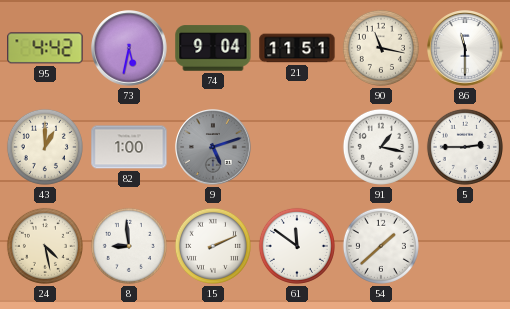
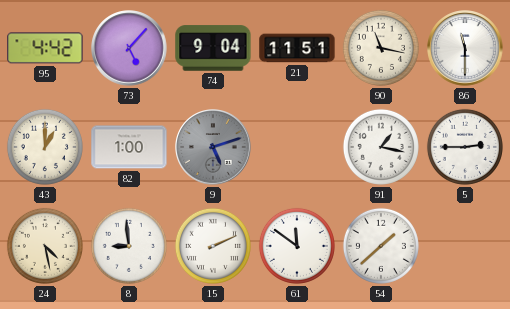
73: 5:32 -> 5:07
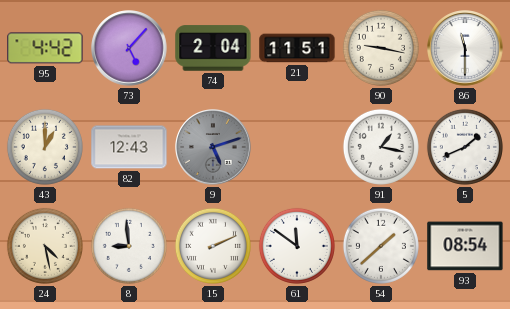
74: 9:04 -> 2:04
90: 11:17 -> 9:17
82: 1:00 -> 12:43
5: 2:45 -> 1:41
93: none -> 08:54
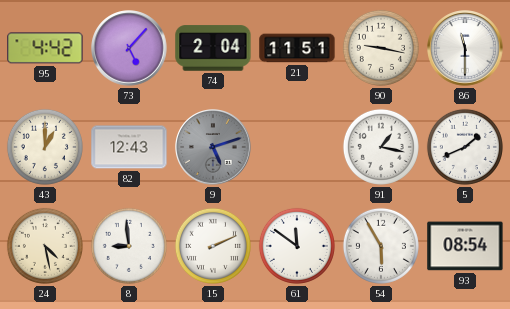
54: 1:38 -> 5:55
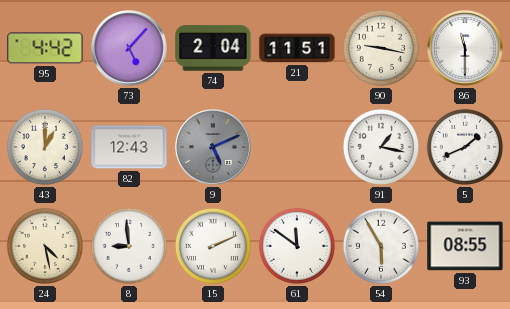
9: 5:12 -> 5:11
93: 08:54 -> 08:55
